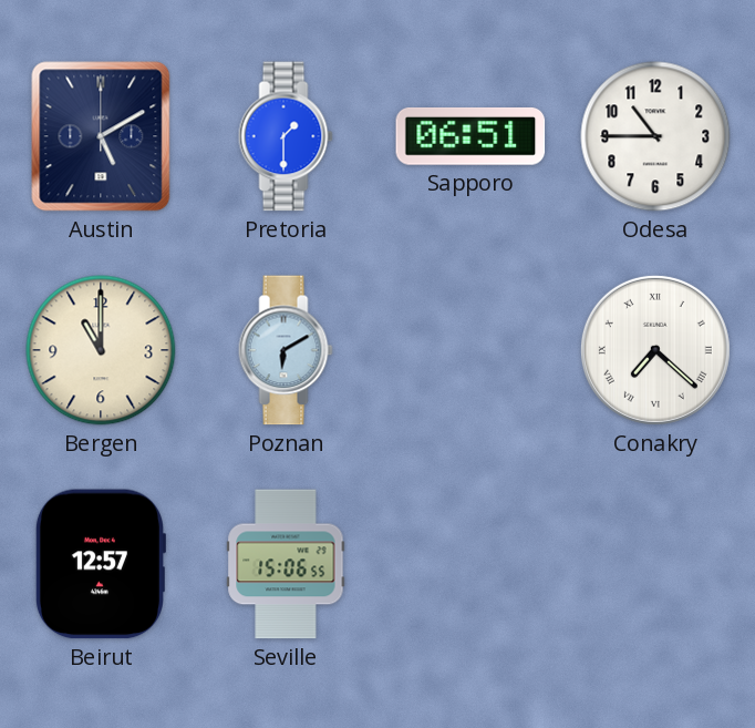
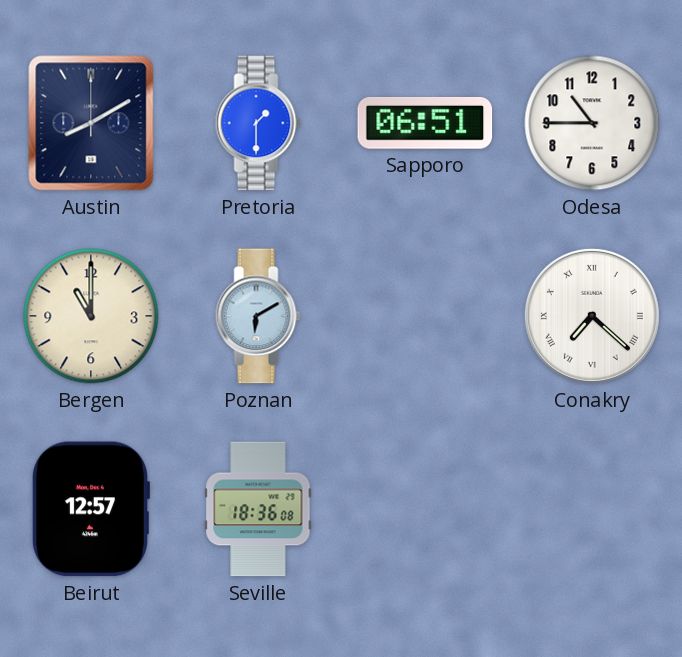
Austin: 5:10 -> 8:10
Seville: 15:06 -> 18:36
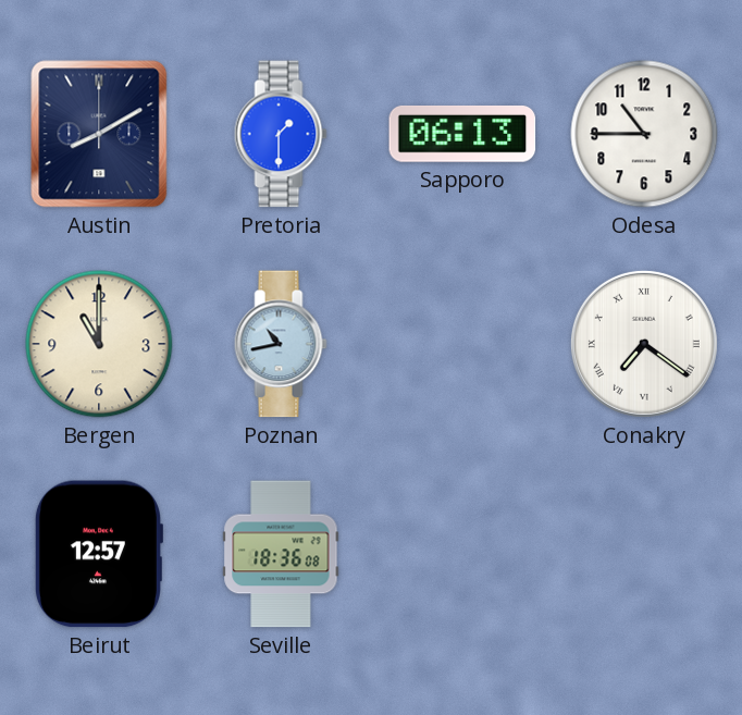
Sapporo: 06:51 -> 06:13
Poznan: 6:10 -> 10:43
Conakry: 7:22 -> 7:21
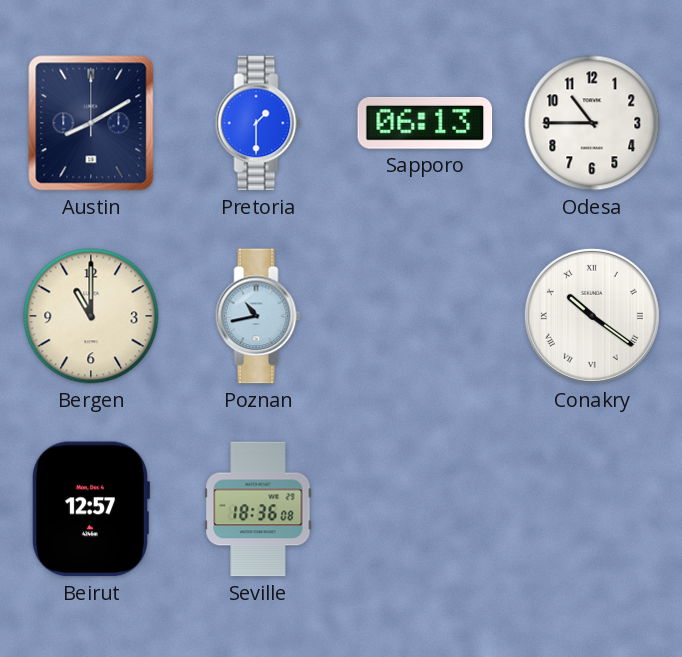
Conakry: 7:21 -> 10:21
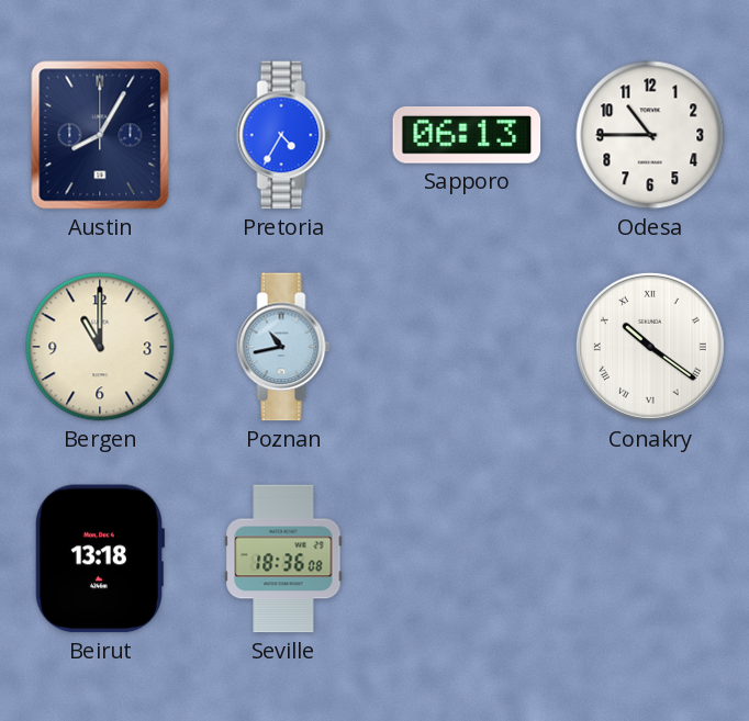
Austin: 8:10 -> 8:05
Pretoria: 1:30 -> 4:35
Beirut: 12:57 -> 13:18
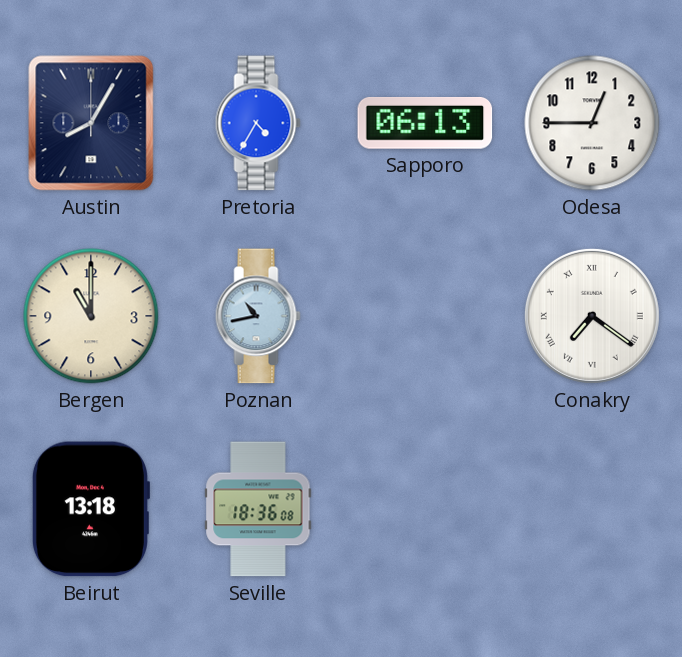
Odesa: 10:45 -> 12:45
Conakry: 10:21 -> 7:21
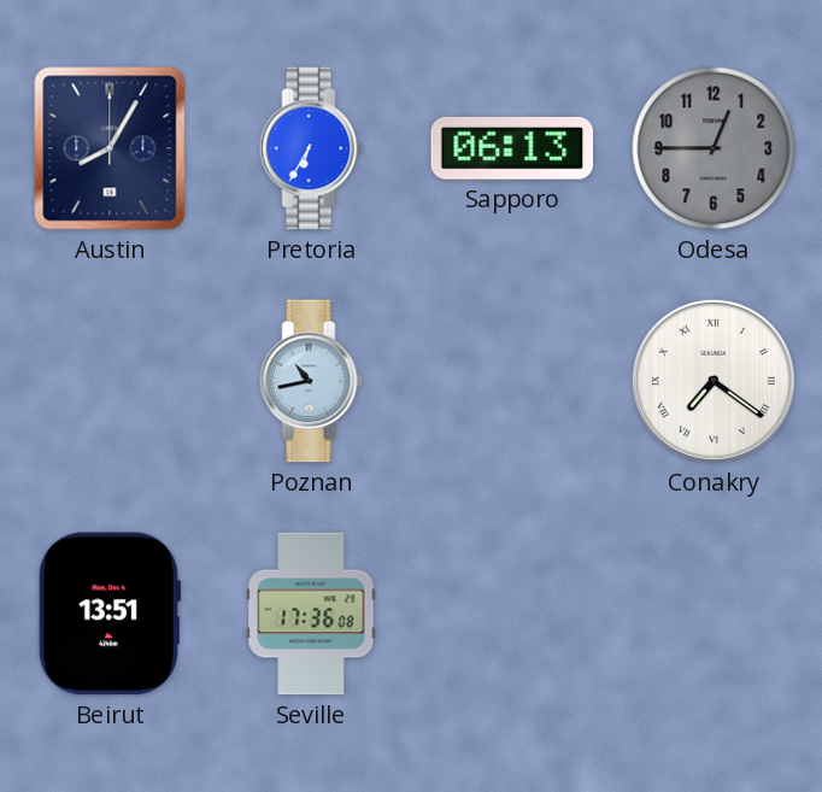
Pretoria: 4:35 -> 6:35
Odesa dial: white -> grey
Bergen: 11:00 -> none
Beirut: 13:18 -> 13:51
Seville: 18:36 -> 17:36
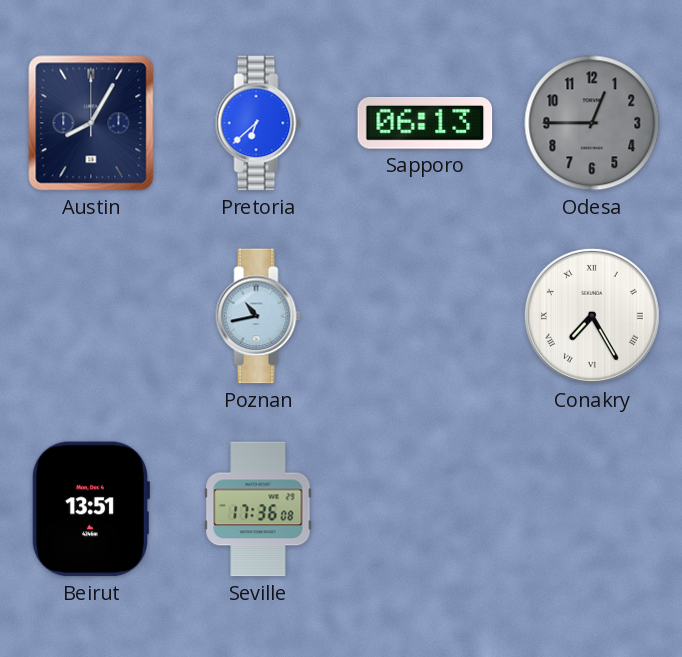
Pretoria: 6:35 -> 6:38
Conakry: 7:21 -> 7:25
